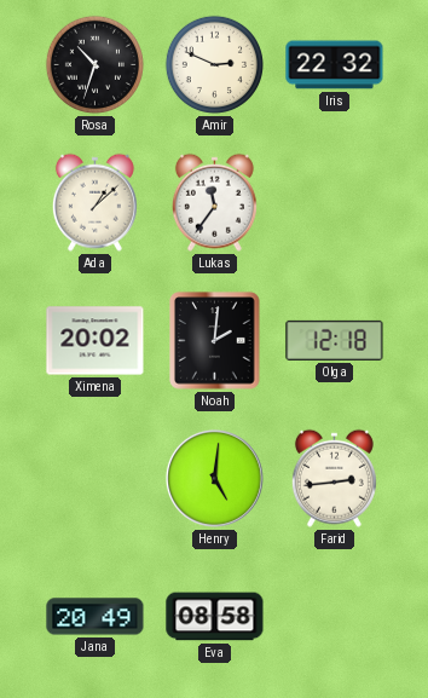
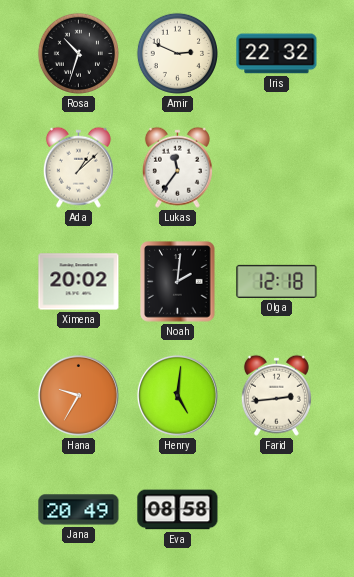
Hana: none -> 9:35
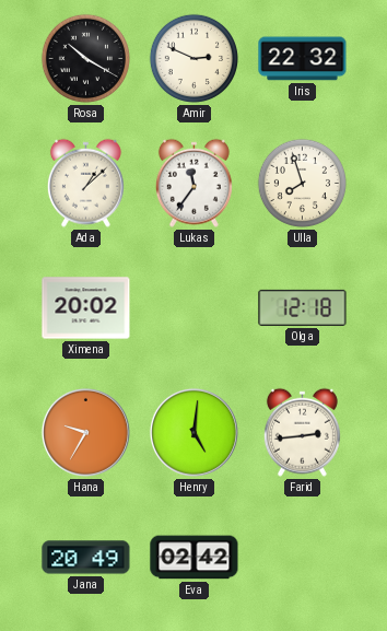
Rosa: 10:33 -> 10:20
Ulla: none -> 7:57
Noah: 2:01 -> none
Eva: 08:58 -> 02:42
